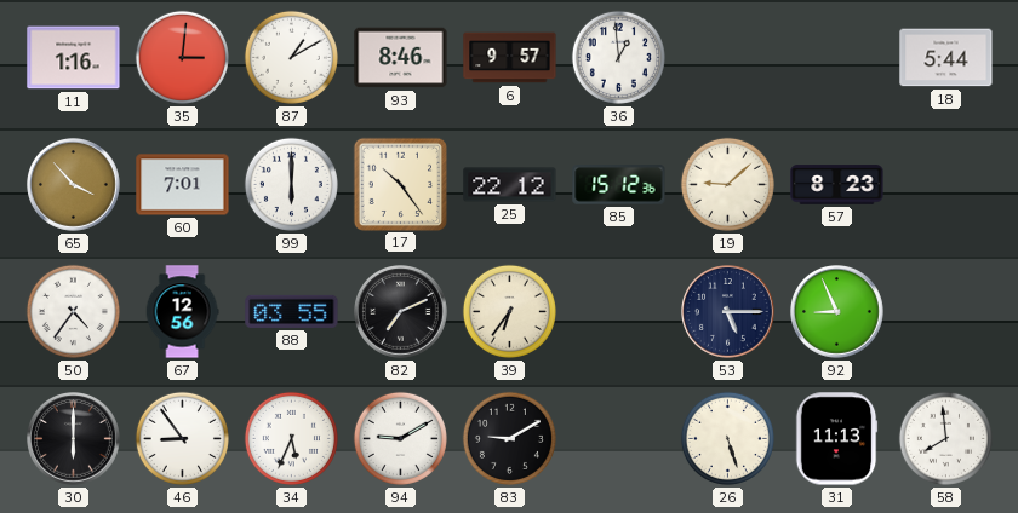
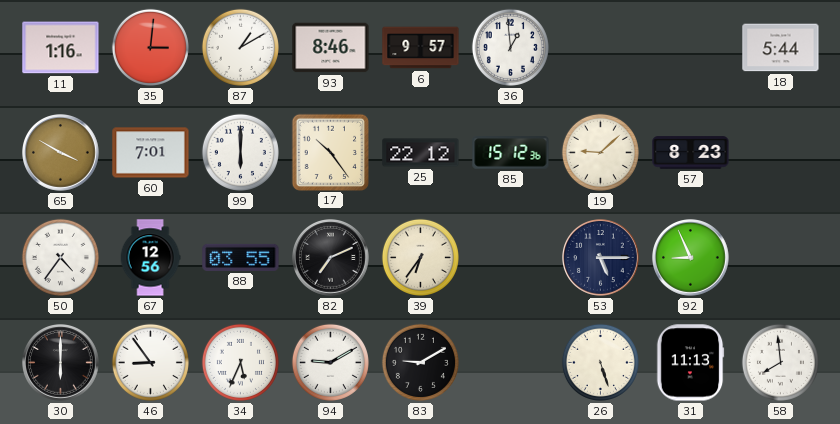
65: 3:53 -> 3:50
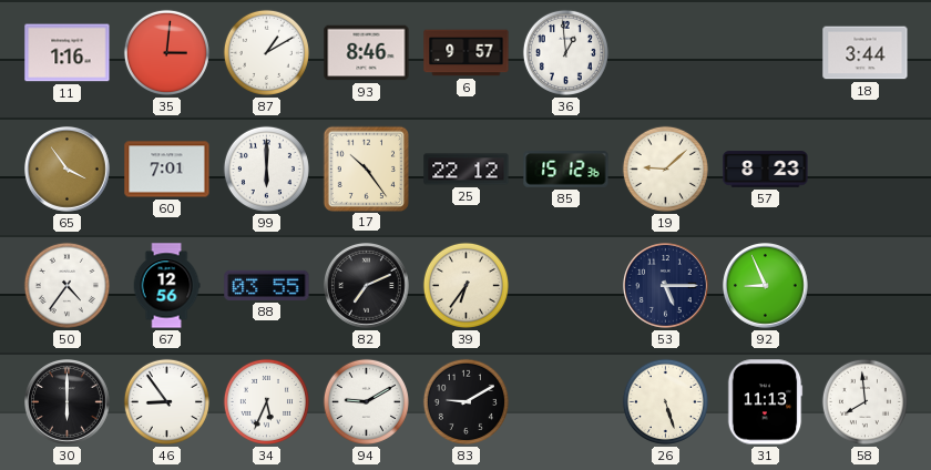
18: 5:44 -> 3:44
65: 3:50 -> 3:54
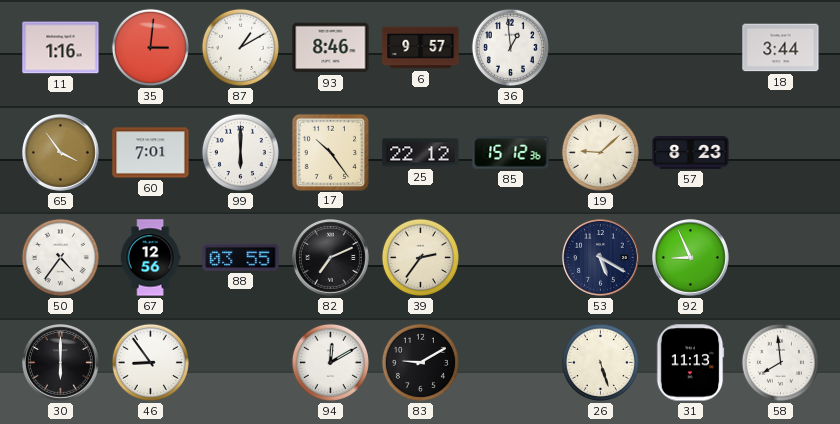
39: 6:36 -> 2:36
53: 5:15 -> 5:20
34: 5:34 -> none
94: 9:10 -> 12:10
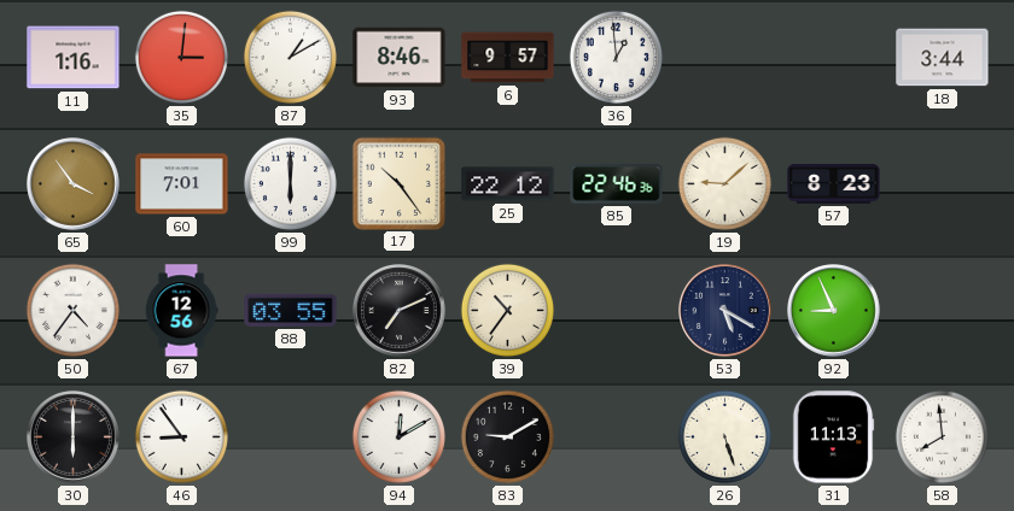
85: 15:12 -> 22:46
39: 2:36 -> 10:36
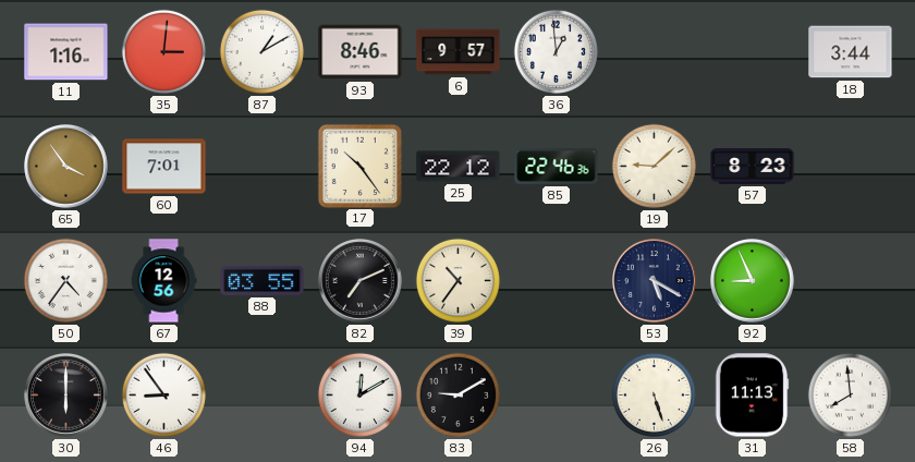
99: 6:00 -> none
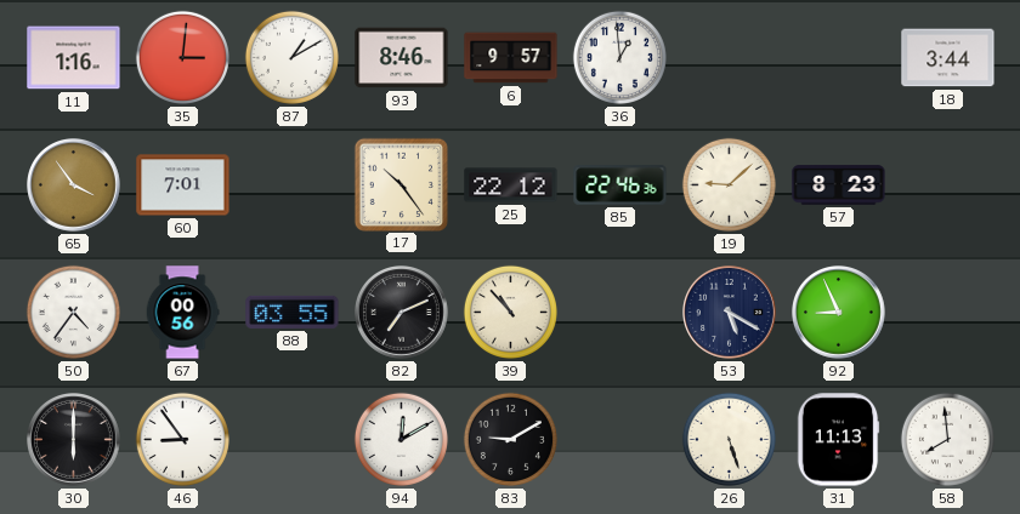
67: 12:56 -> 00:56
39: 10:36 -> 10:53
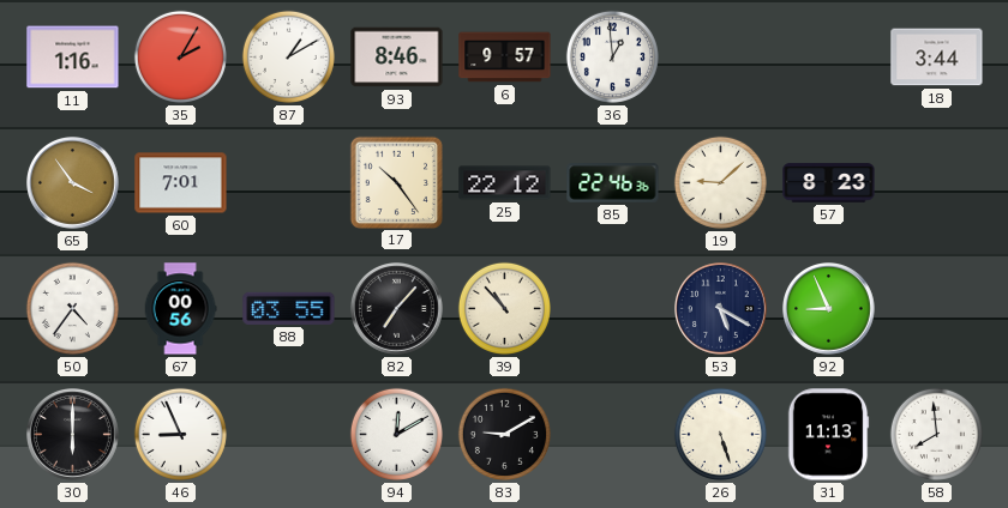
35: 3:01 -> 2:05
82: 7:11 -> 7:07
46: 8:54 -> 8:56
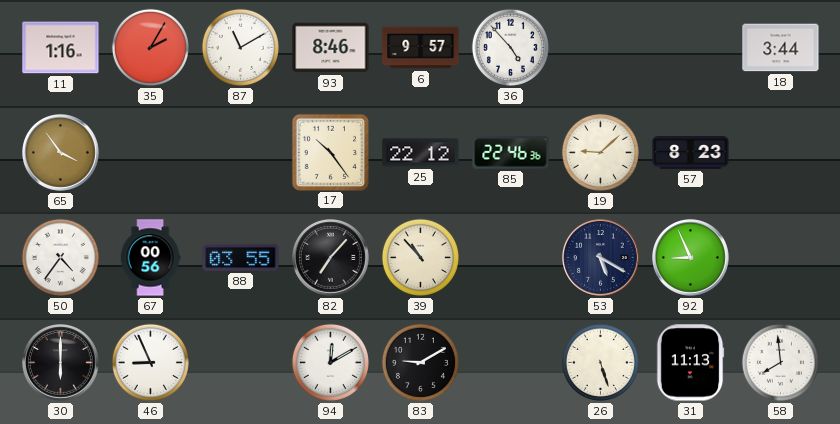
87: 1:10 -> 11:10
36: 12:59 -> 4:53
60: 7:01 -> none
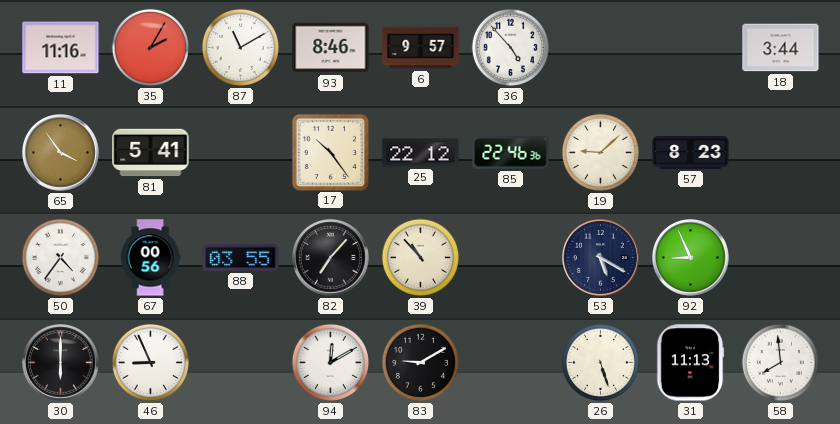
11: 1:16 -> 11:16
81: none -> 5:41
